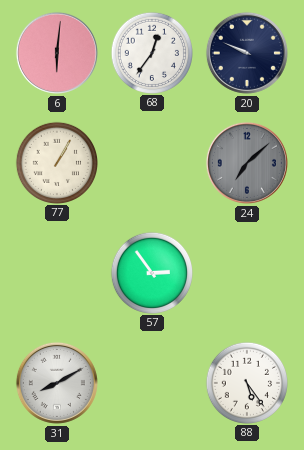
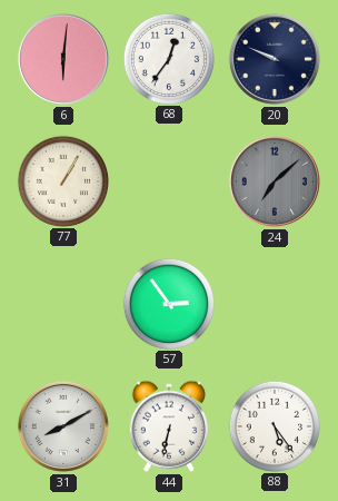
44: none -> 6:32
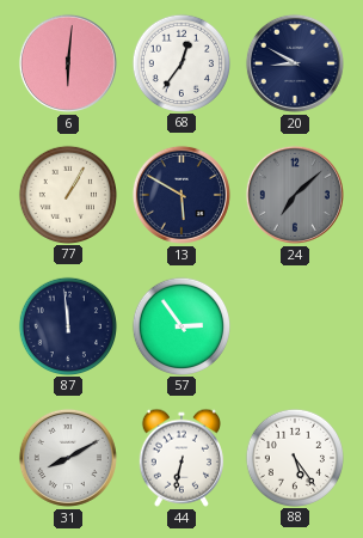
20: 9:49 -> 8:50
13: none -> 5:50
87: none -> 11:59
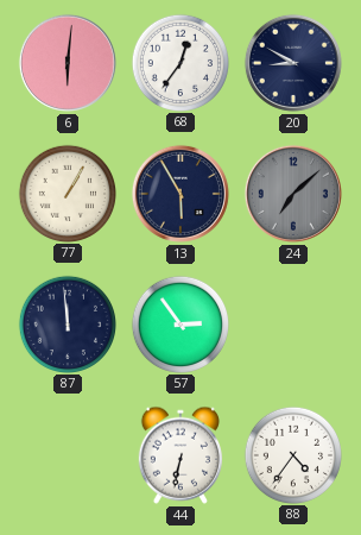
13: 5:50 -> 5:55
31: 8:10 -> none
88: 5:24 -> 4:36
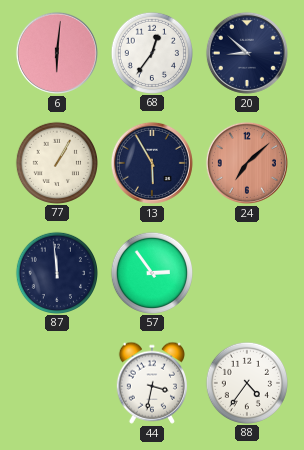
20: 8:50 -> 8:52
24 dial: grey -> salmon
44: 6:32 -> 3:32
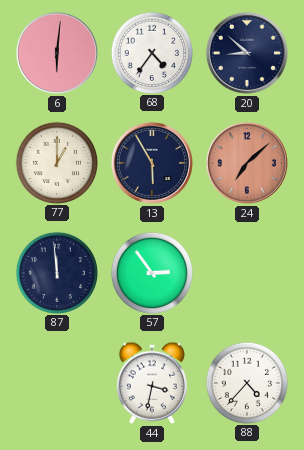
68: 12:36 -> 4:36
77: 1:05 -> 1:00
88: 4:36 -> 4:37
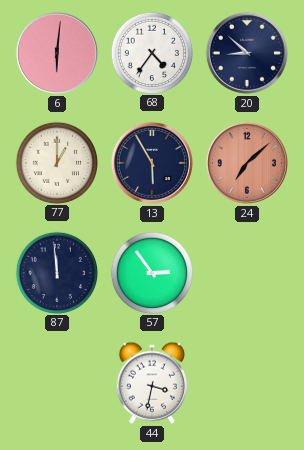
88: 4:37 -> none
